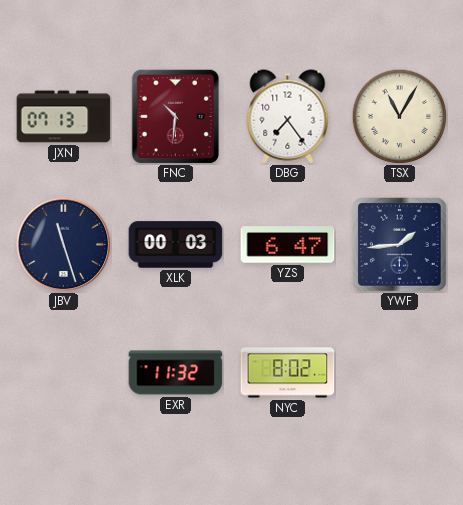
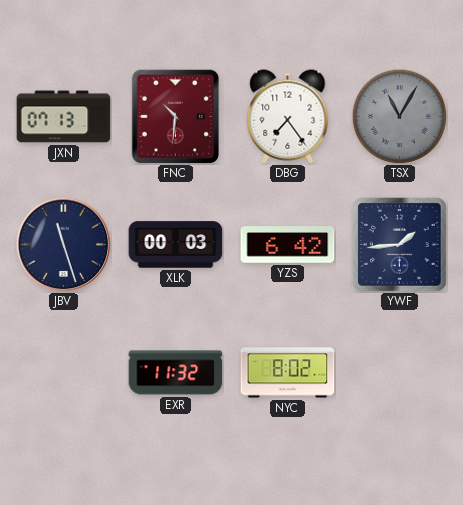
TSX dial: cream -> grey
YZS: 6:47 -> 6:42
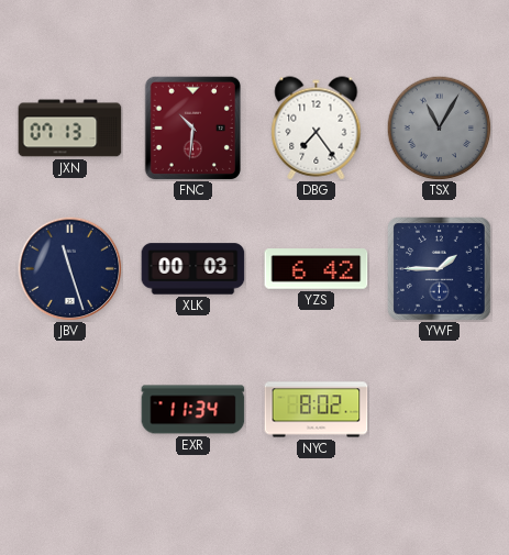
YWF: 1:44 -> 1:45
EXR: 11:32 -> 11:34
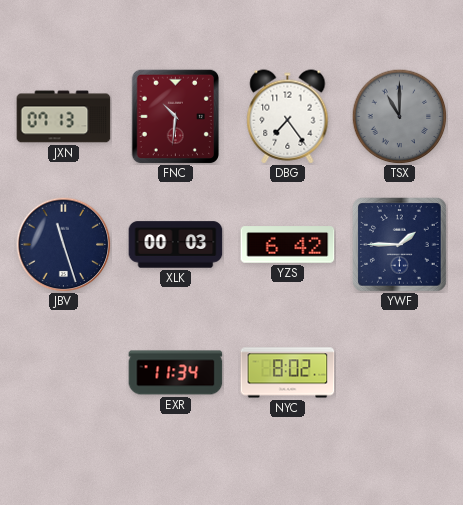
TSX: 11:05 -> 11:00
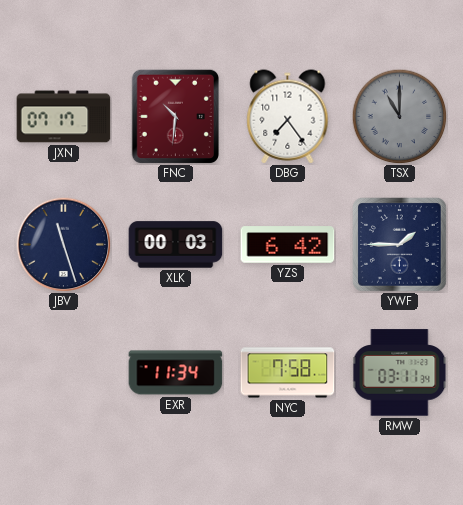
JXN: 07:13 -> 07:17
NYC: 8:02 -> 7:58
RMW: none -> 03:11
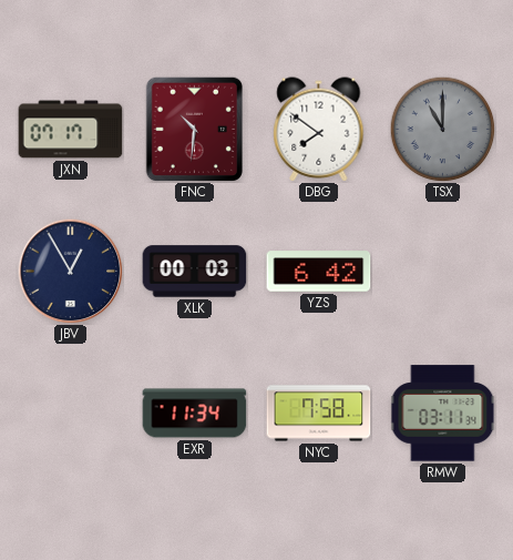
DBG: 7:24 -> 7:51
JBV: 11:27 -> 12:55
YWF: 1:45 -> none
